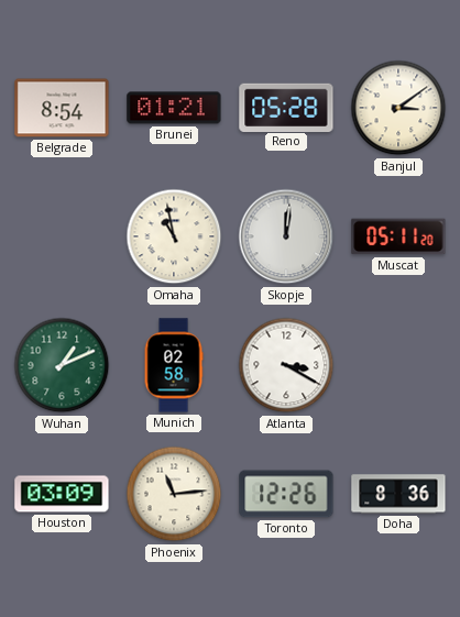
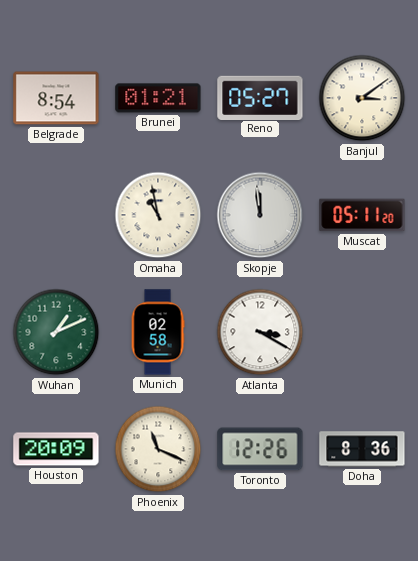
Reno: 05:28 -> 05:27
Skopje: 12:01 -> 11:59
Houston: 03:09 -> 20:09
Phoenix: 11:14 -> 11:19
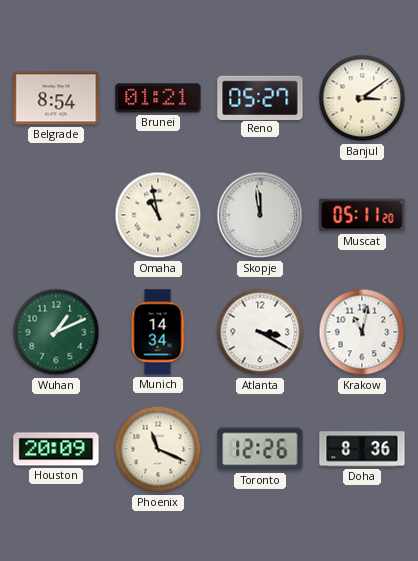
Munich: 02:58 -> 14:34
Krakow: none -> 11:02
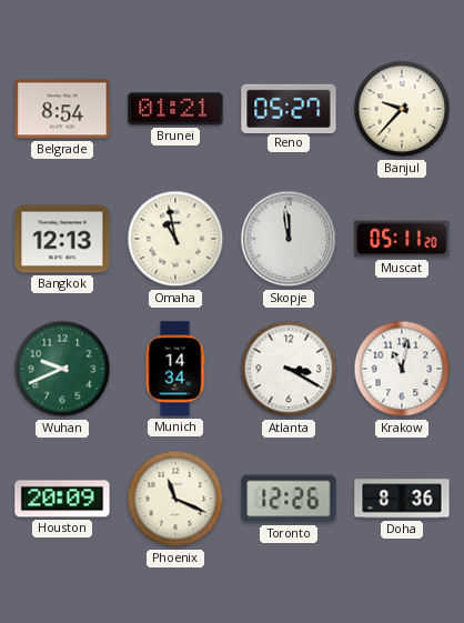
Banjul: 3:09 -> 9:37
Bangkok: none -> 12:13
Wuhan: 1:11 -> 9:41
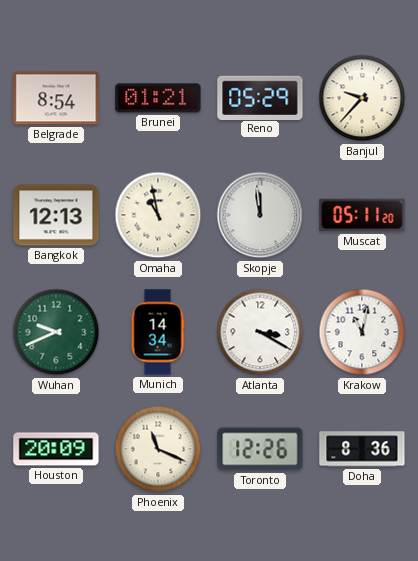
Reno: 05:27 -> 05:29
